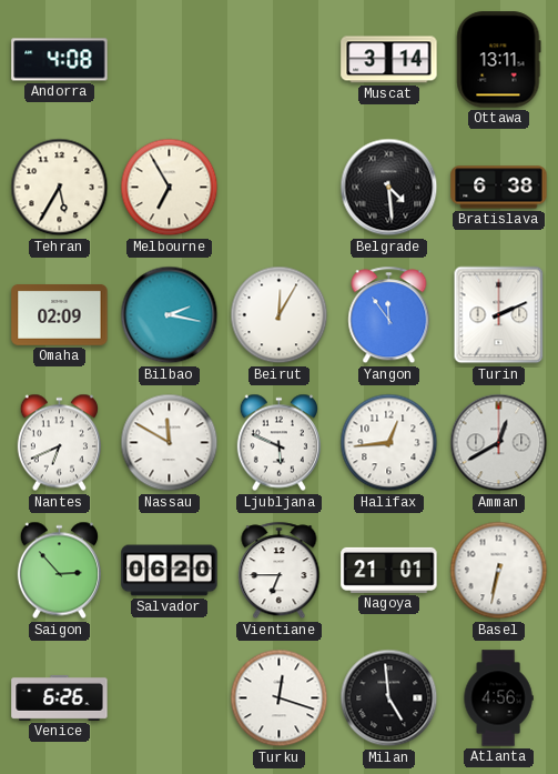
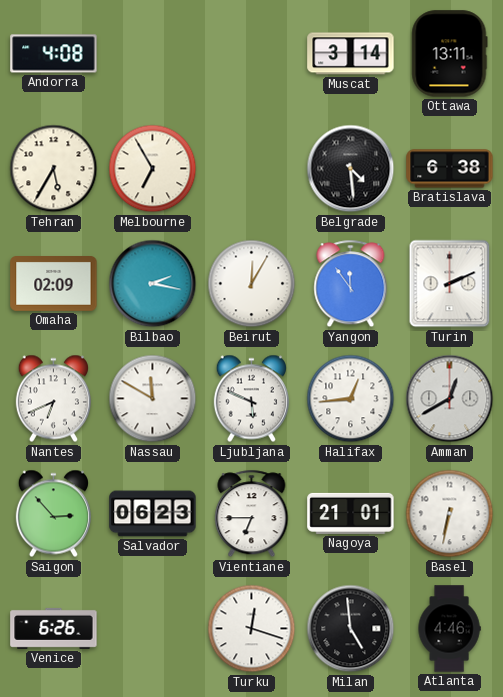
Salvador: 06:20 -> 06:23
Atlanta: 4:56 -> 4:46
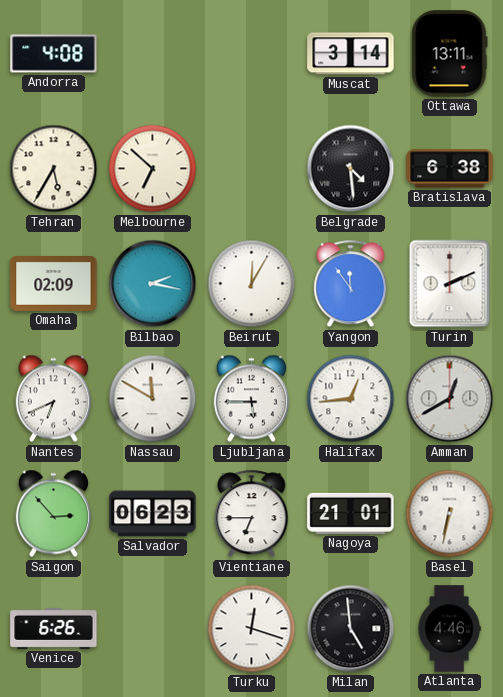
Melbourne: 6:55 -> 6:52
Ljubljana: 5:49 -> 5:45
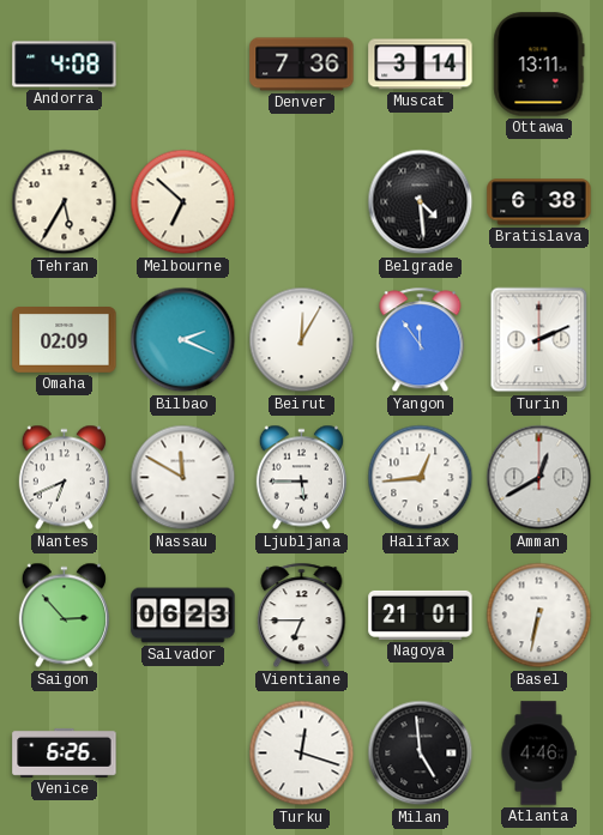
Denver: none -> 7:36
Bilbao: 2:17 -> 2:19
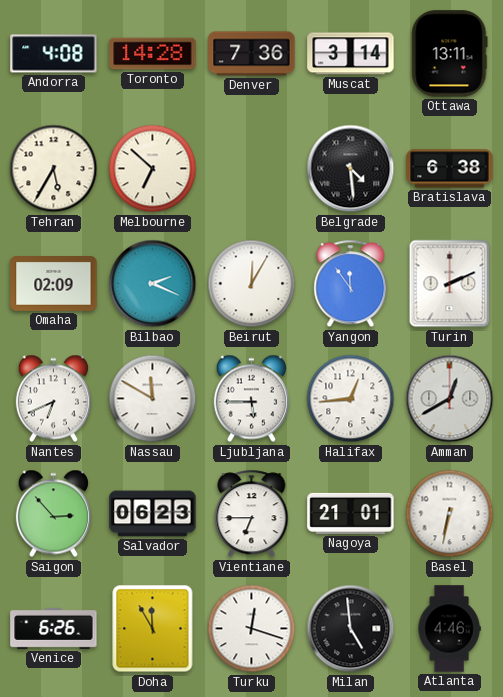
Toronto: none -> 14:28
Doha: none -> 11:55
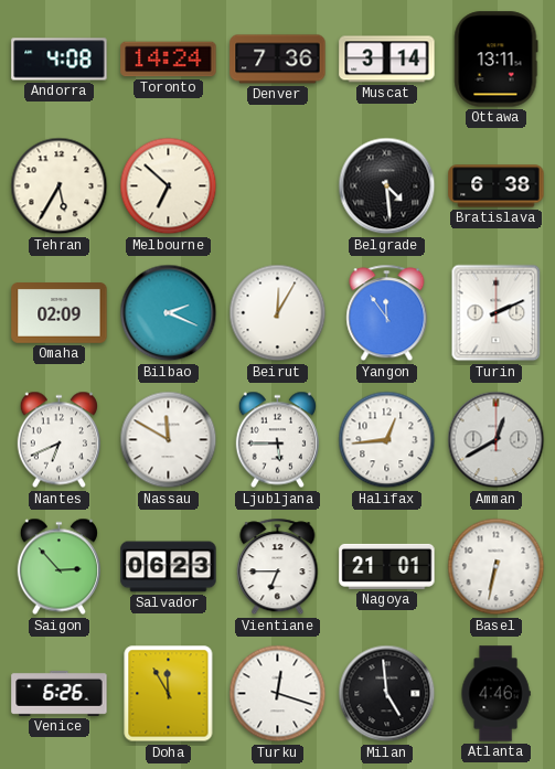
Toronto: 14:28 -> 14:24
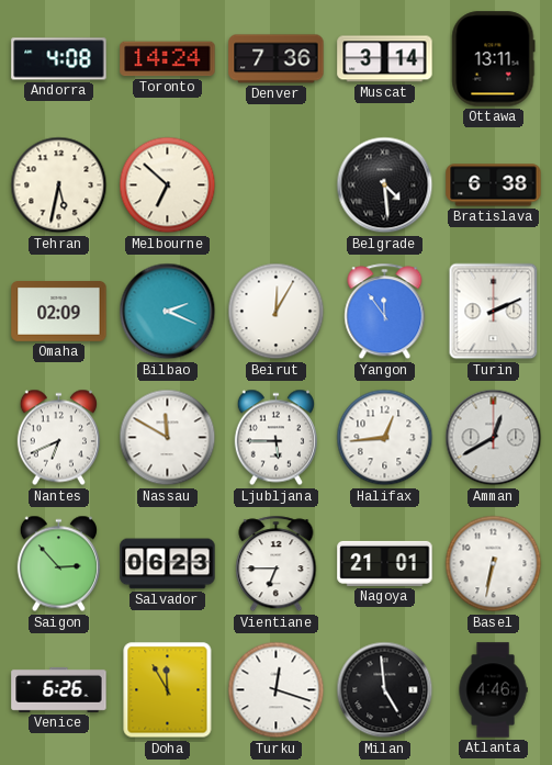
Tehran: 5:35 -> 5:32
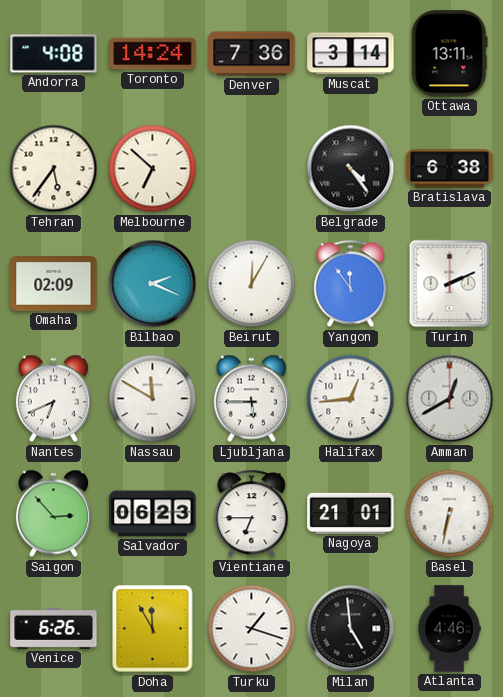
Tehran: 5:32 -> 5:36
Belgrade: 4:29 -> 4:24
Turku: 12:18 -> 1:18
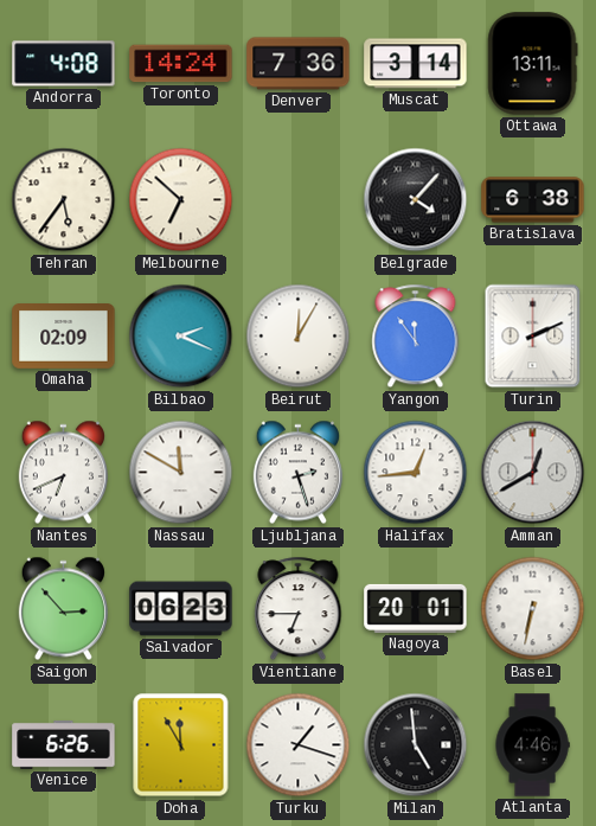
Belgrade: 4:24 -> 4:07
Ljubljana: 5:45 -> 2:27
Nagoya: 21:01 -> 20:01
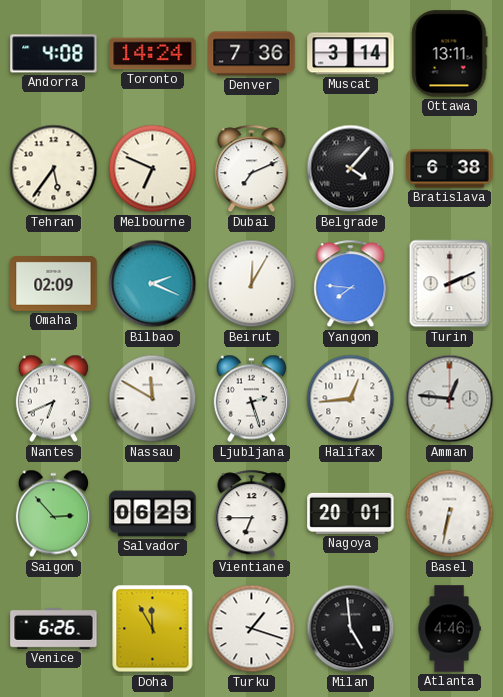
Melbourne: 6:52 -> 6:49
Dubai: none -> 7:11
Yangon: 11:54 -> 7:46
Amman: 12:40 -> 12:46
